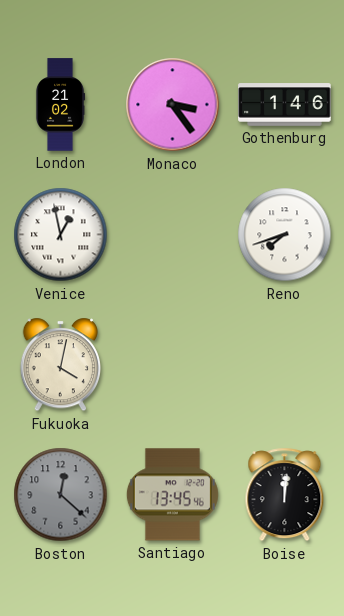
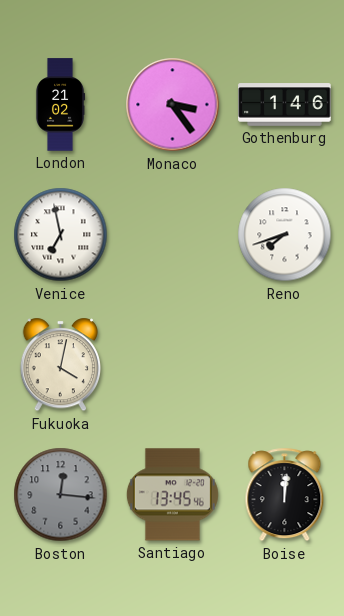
Venice: 12:58 -> 6:58
Boston: 12:22 -> 12:16
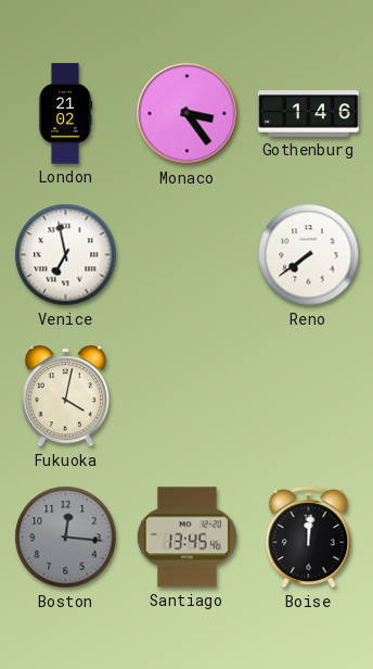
Reno: 7:42 -> 7:39
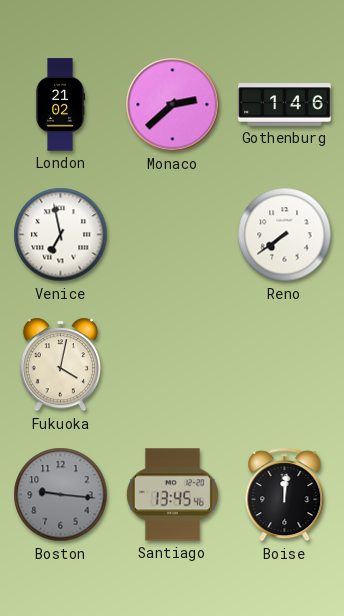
Monaco: 3:24 -> 2:38
Boston: 12:16 -> 9:16
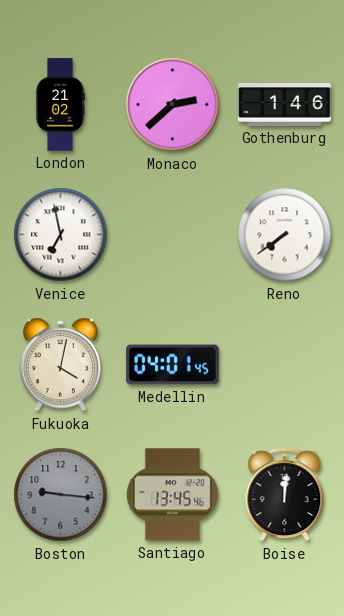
Medellin: none -> 04:01
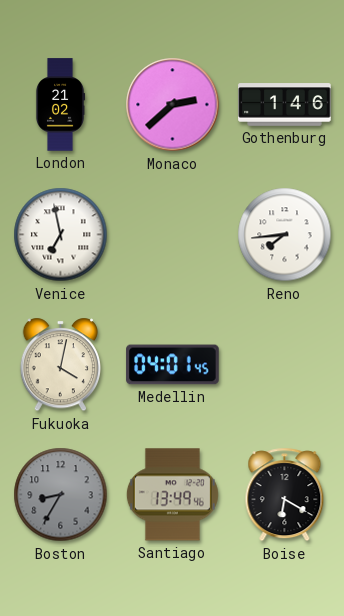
Reno: 7:39 -> 7:44
Boston: 9:16 -> 8:35
Santiago: 13:45 -> 13:49
Boise: 12:01 -> 6:20
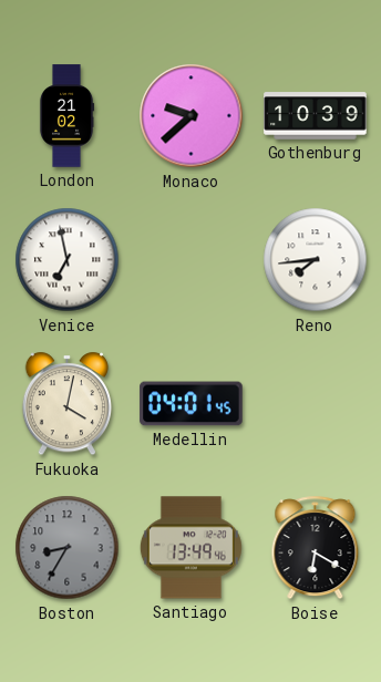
Monaco: 2:38 -> 9:38
Gothenburg: 1:46 -> 10:39
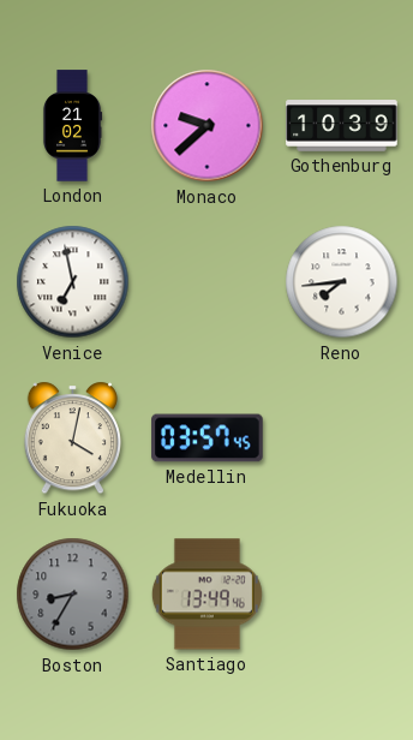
Medellin: 04:01 -> 03:57
Boise: 6:20 -> none
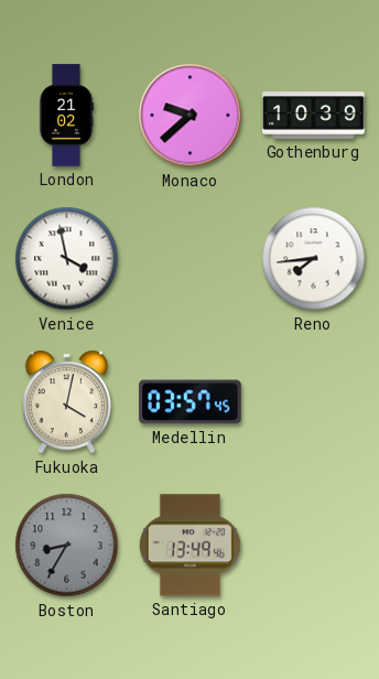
Venice: 6:58 -> 3:58
